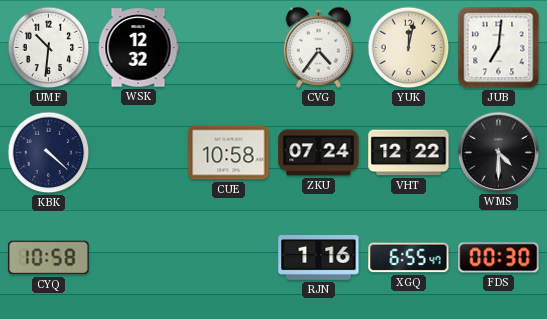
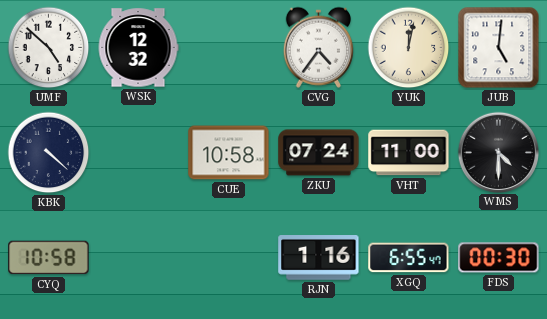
UMF: 10:31 -> 4:52
JUB: 7:01 -> 5:01
VHT: 12:22 -> 11:00
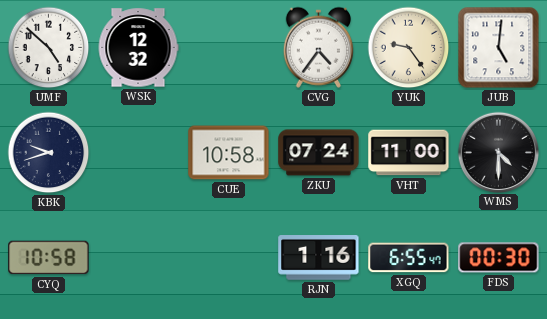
YUK: 12:02 -> 9:24
KBK: 4:22 -> 9:42
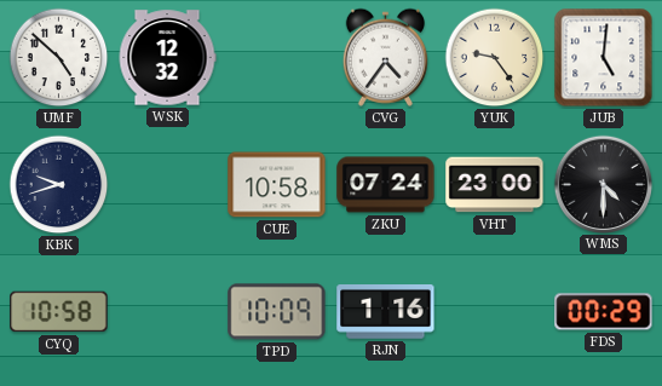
VHT: 11:00 -> 23:00
TPD: none -> 10:09
XGQ: 6:55 -> none
FDS: 00:30 -> 00:29
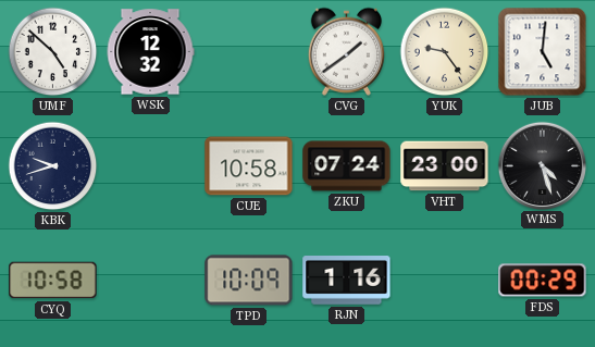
CVG: 4:36 -> 1:39
WMS: 4:30 -> 4:27
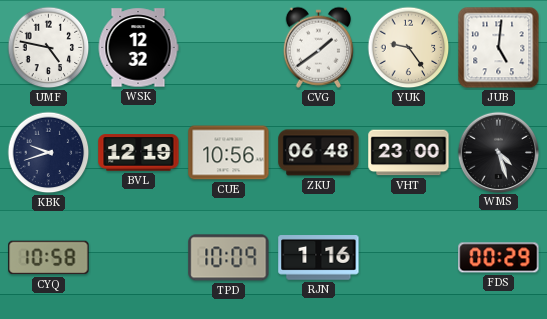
UMF: 4:52 -> 4:47
BVL: none -> 12:19
CUE: 10:58 -> 10:56
ZKU: 07:24 -> 06:48
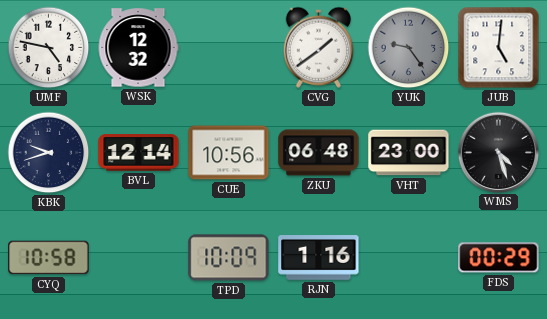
YUK dial: cream -> grey
BVL: 12:19 -> 12:14
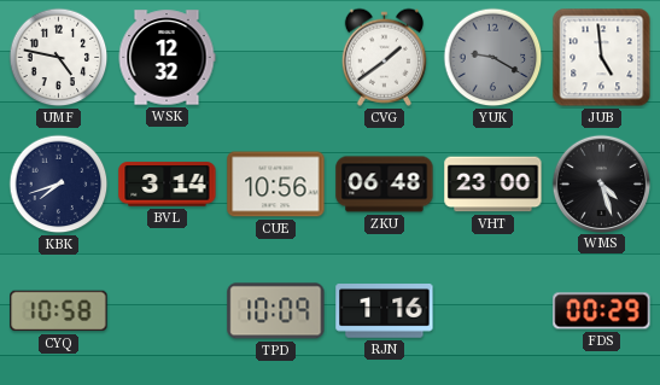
YUK: 9:24 -> 9:20
JUB: 5:01 -> 4:59
KBK: 9:42 -> 7:42
BVL: 12:14 -> 3:14
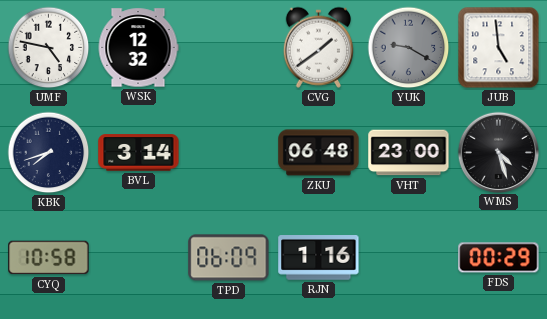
CUE: 10:56 -> none
TPD: 10:09 -> 06:09
